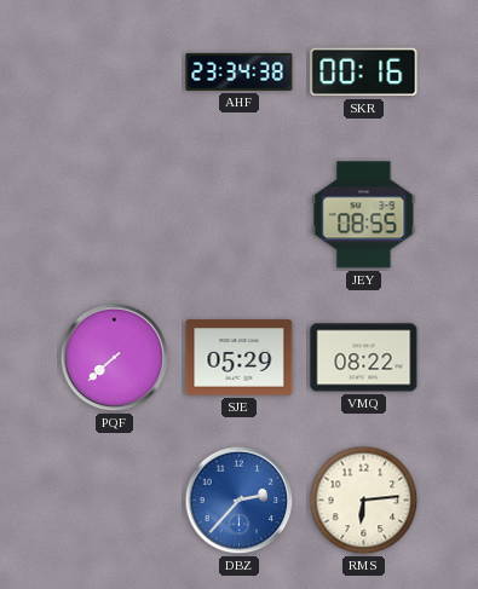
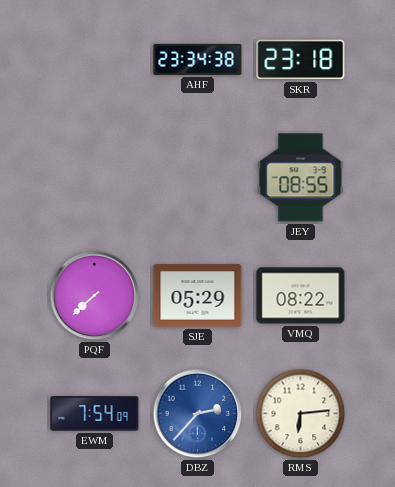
SKR: 00:16 -> 23:18
EWM: none -> 7:54
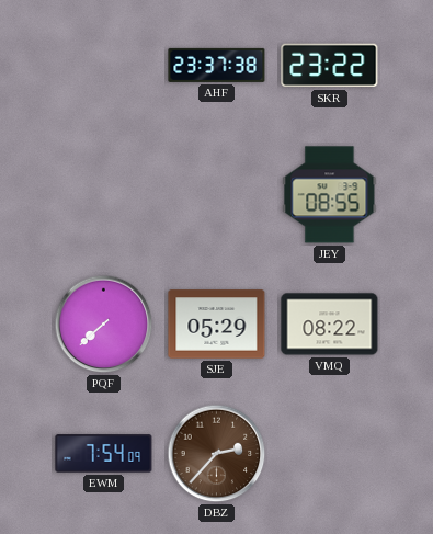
AHF: 23:34 -> 23:37
SKR: 23:18 -> 23:22
DBZ dial: blue -> brown
RMS: 6:14 -> none
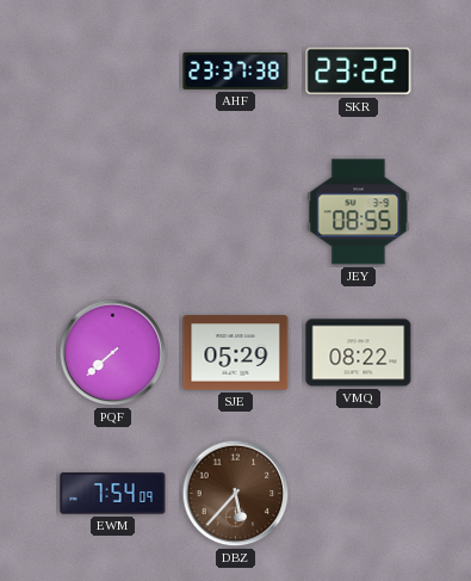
DBZ: 2:37 -> 5:37
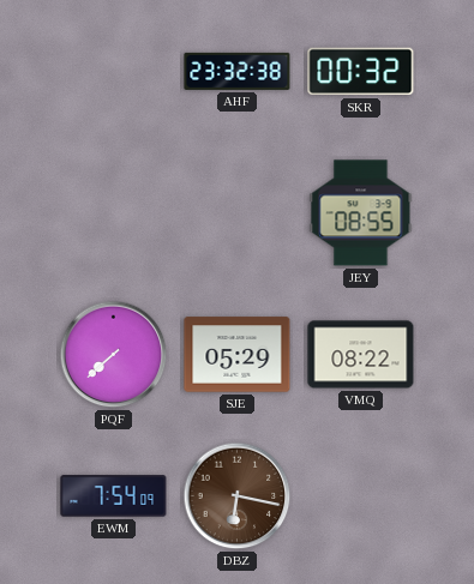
AHF: 23:37 -> 23:32
SKR: 23:22 -> 00:32
DBZ: 5:37 -> 6:17
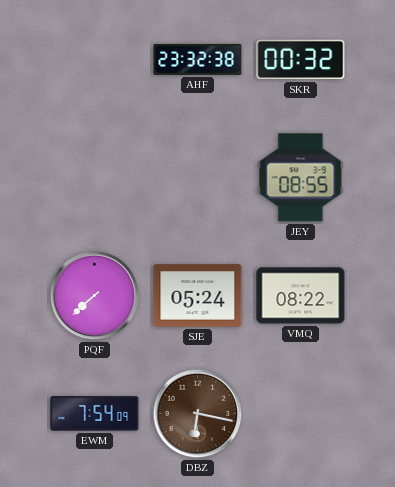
SJE: 05:29 -> 05:24
